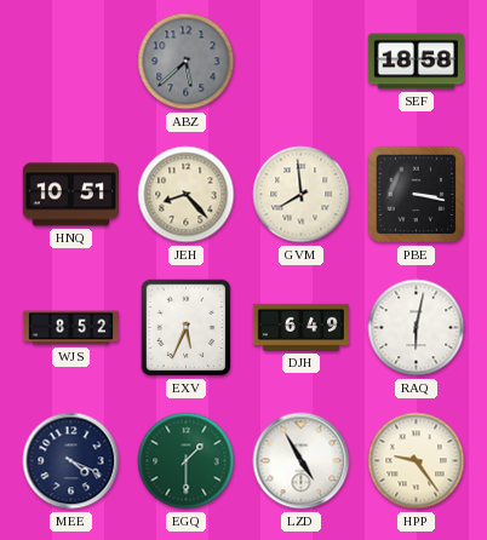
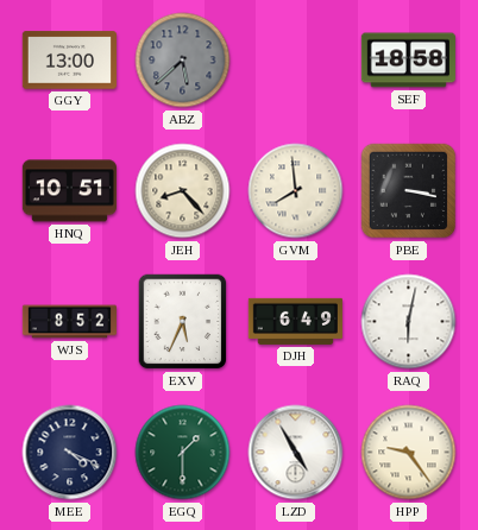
GGY: none -> 13:00
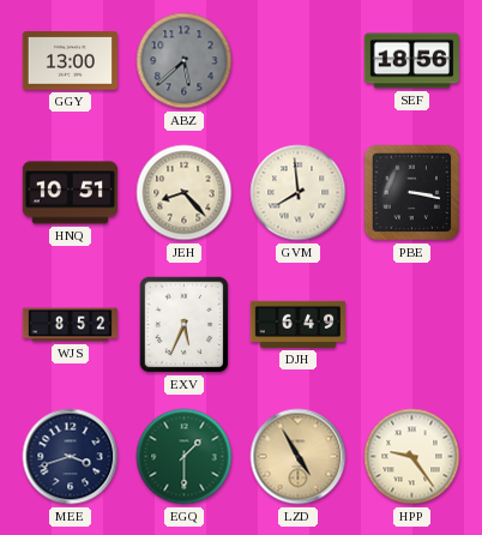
SEF: 18:58 -> 18:56
RAQ: 6:02 -> none
MEE: 4:19 -> 3:42
LZD dial: white -> champagne
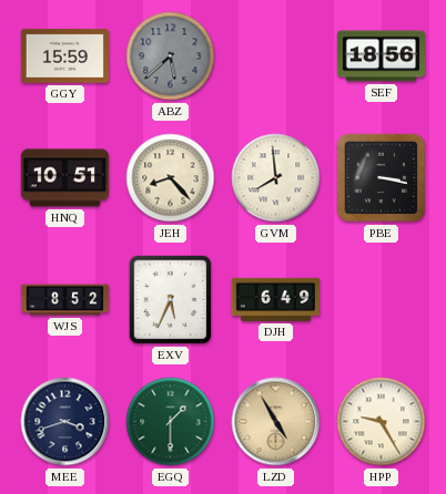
GGY: 13:00 -> 15:59
HPP: 9:24 -> 9:25
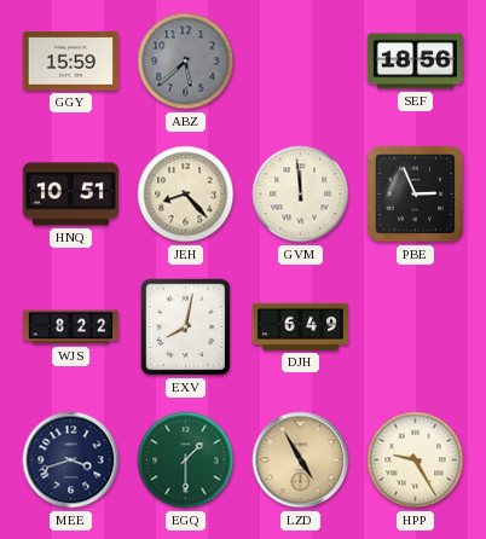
GVM: 7:59 -> 11:59
PBE: 3:17 -> 2:56
WJS: 8:52 -> 8:22
EXV: 5:34 -> 8:02
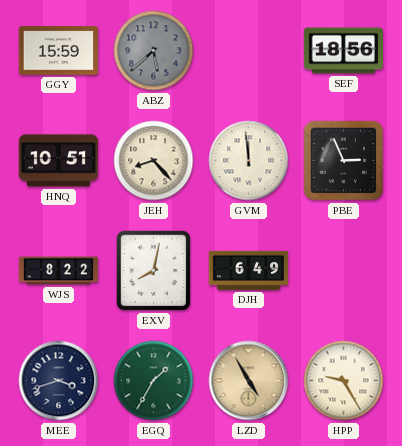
EGQ: 1:30 -> 1:35
